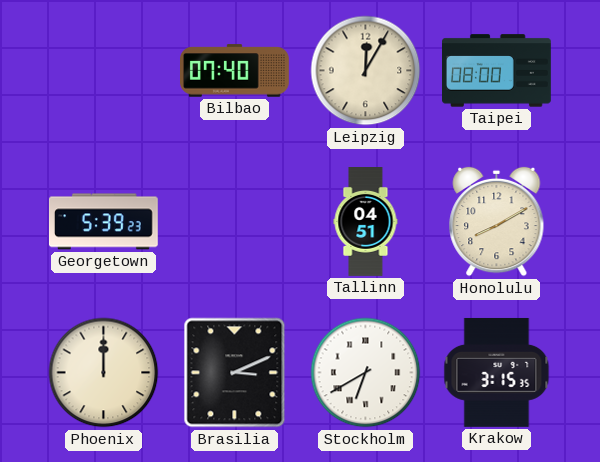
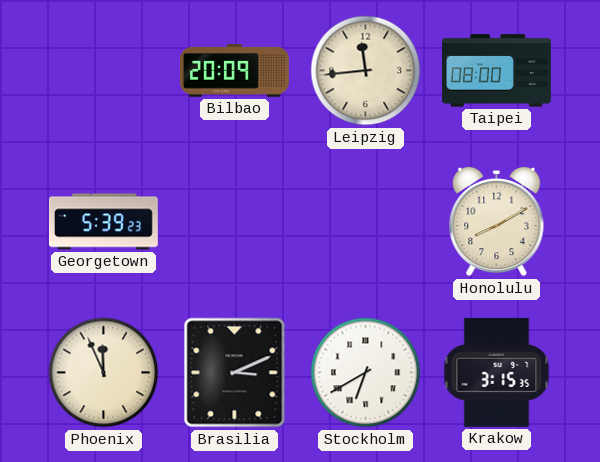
Bilbao: 07:40 -> 20:09
Leipzig: 12:05 -> 11:44
Tallinn: 04:51 -> none
Phoenix: 12:00 -> 11:56
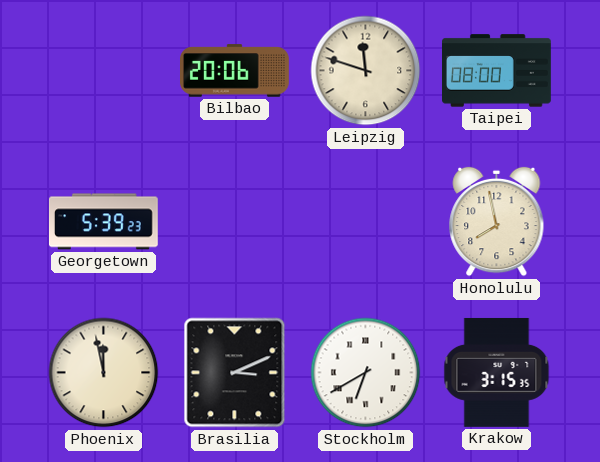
Bilbao: 20:09 -> 20:06
Leipzig: 11:44 -> 11:48
Honolulu: 8:10 -> 7:58
Phoenix: 11:56 -> 11:58
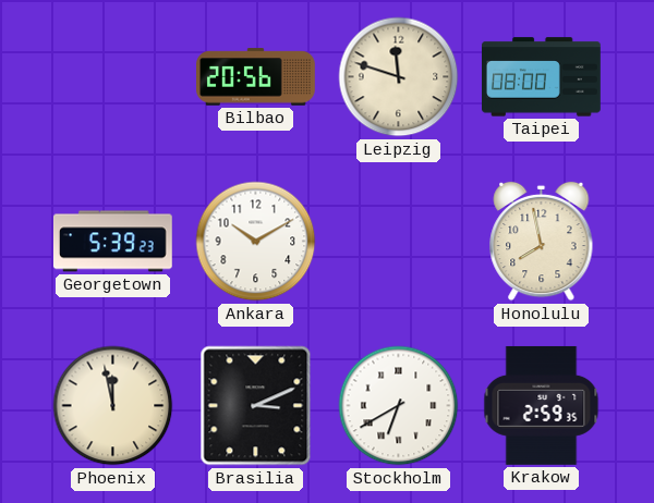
Bilbao: 20:06 -> 20:56
Ankara: none -> 10:10
Krakow: 3:15 -> 2:59
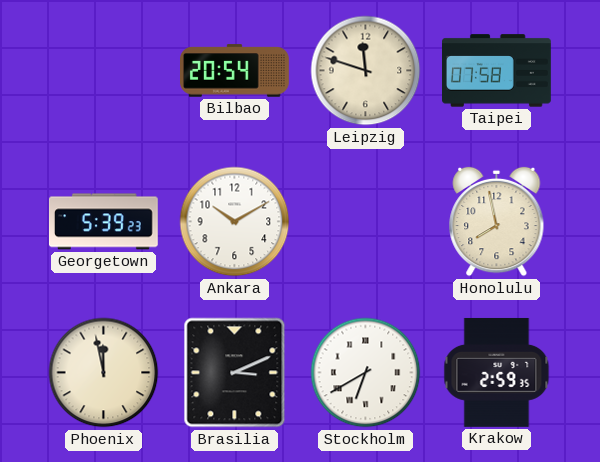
Bilbao: 20:56 -> 20:54
Taipei: 08:00 -> 07:58
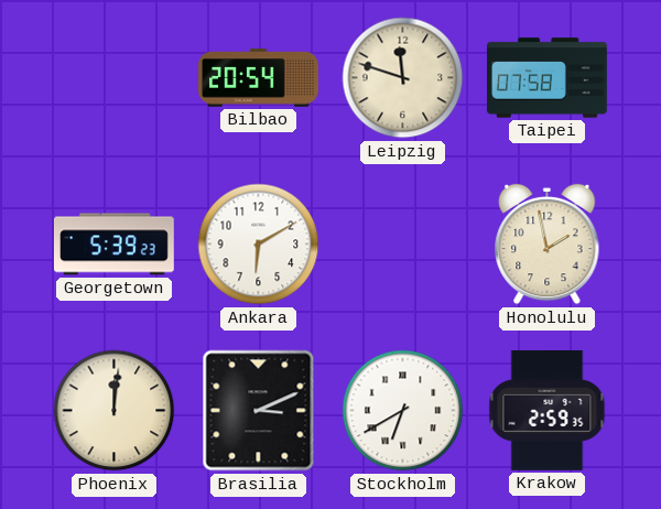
Ankara: 10:10 -> 6:10
Honolulu: 7:58 -> 1:58
Phoenix: 11:58 -> 12:01
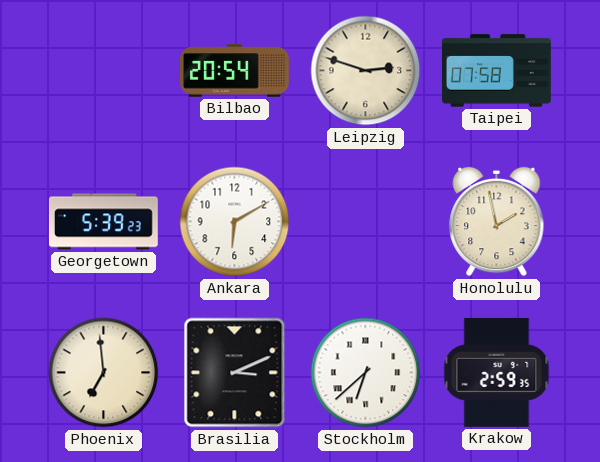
Leipzig: 11:48 -> 2:48
Phoenix: 12:01 -> 6:59
Stockholm: 6:40 -> 6:38
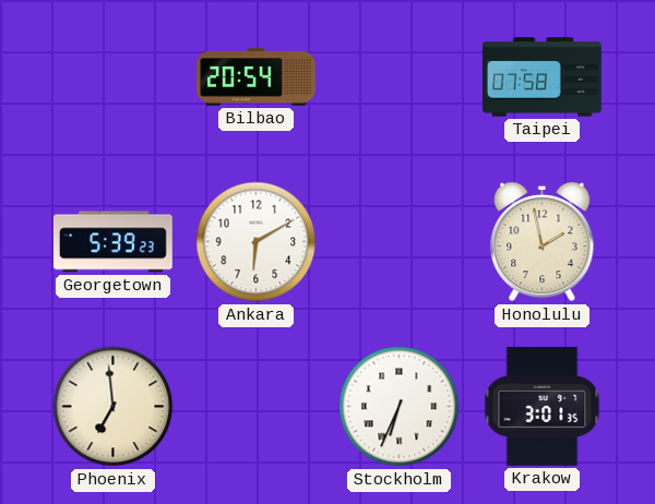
Leipzig: 2:48 -> none
Brasilia: 3:11 -> none
Stockholm: 6:38 -> 6:34
Krakow: 2:59 -> 3:01
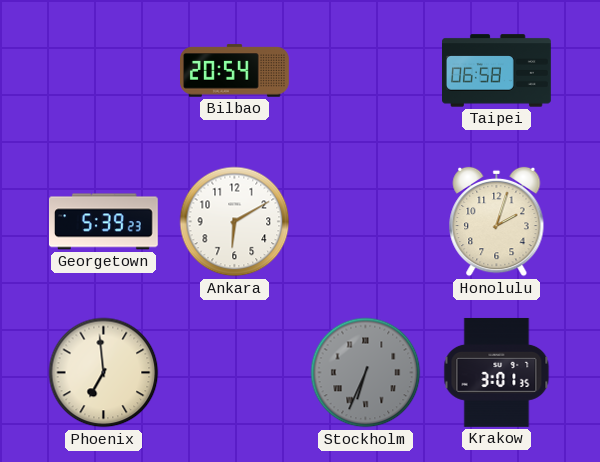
Taipei: 07:58 -> 06:58
Honolulu: 1:58 -> 2:03
Stockholm dial: white -> grey
